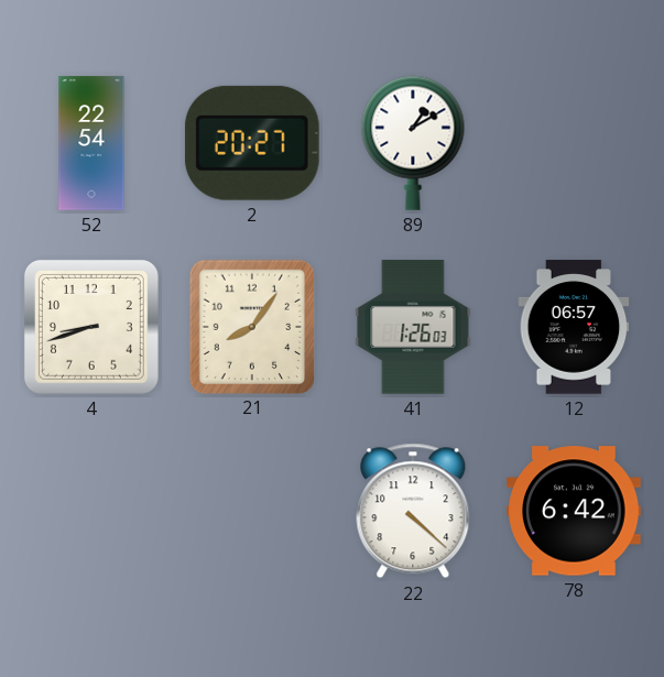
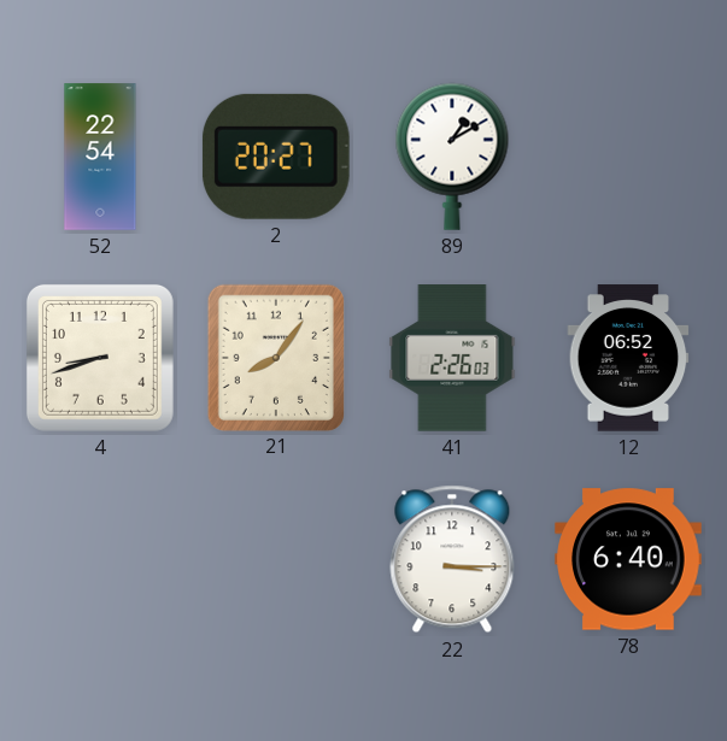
41: 1:26 -> 2:26
12: 06:57 -> 06:52
22: 4:22 -> 3:15
78: 6:42 -> 6:40
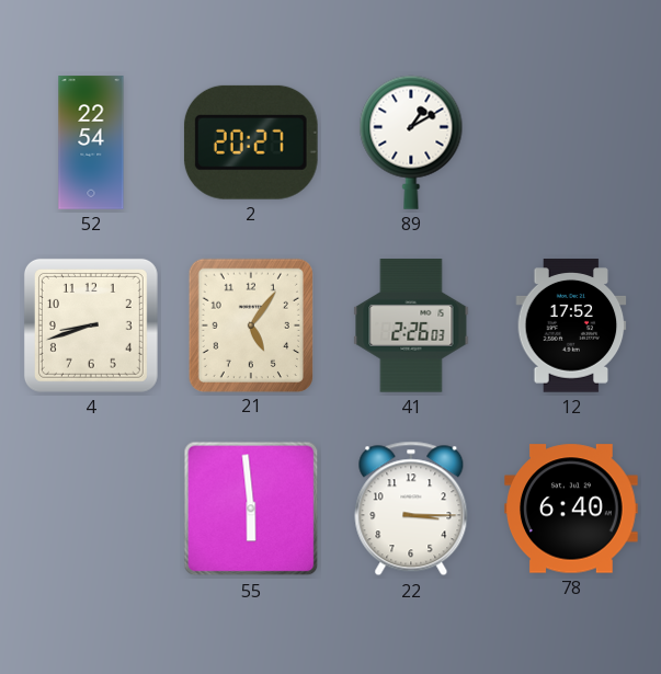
21: 8:06 -> 5:06
12: 06:52 -> 17:52
55: none -> 5:59
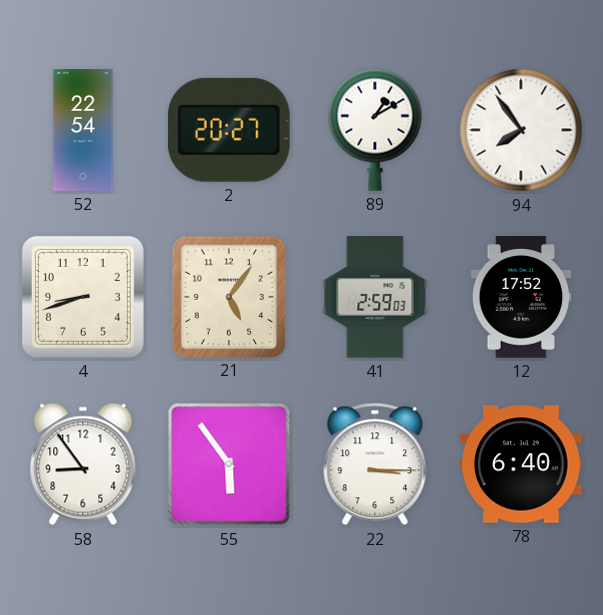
94: none -> 7:54
41: 2:26 -> 2:59
58: none -> 8:54
55: 5:59 -> 5:54
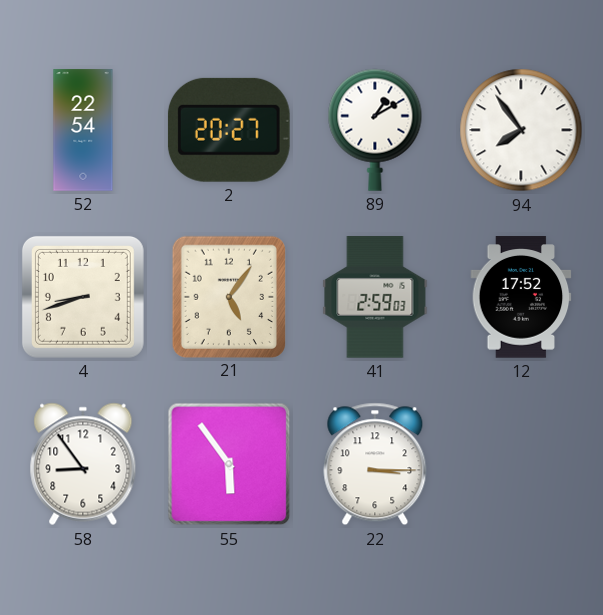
78: 6:40 -> none
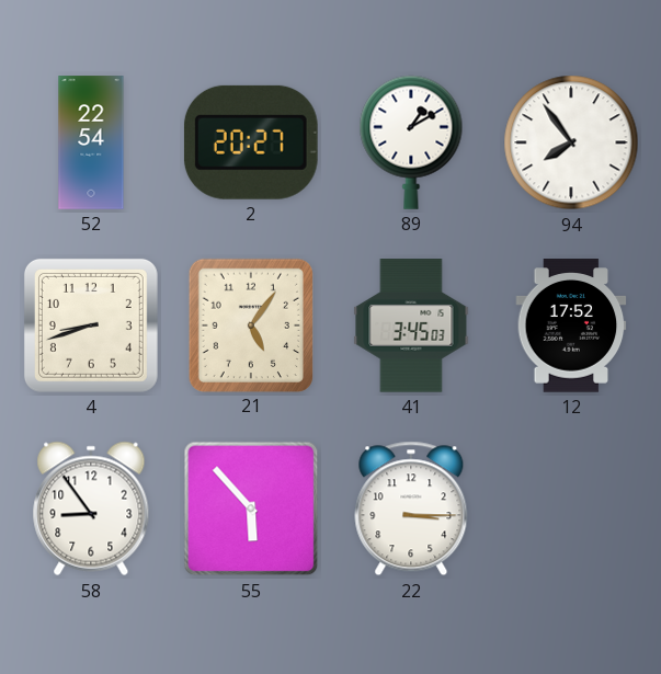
41: 2:59 -> 3:45
55: 5:54 -> 5:53
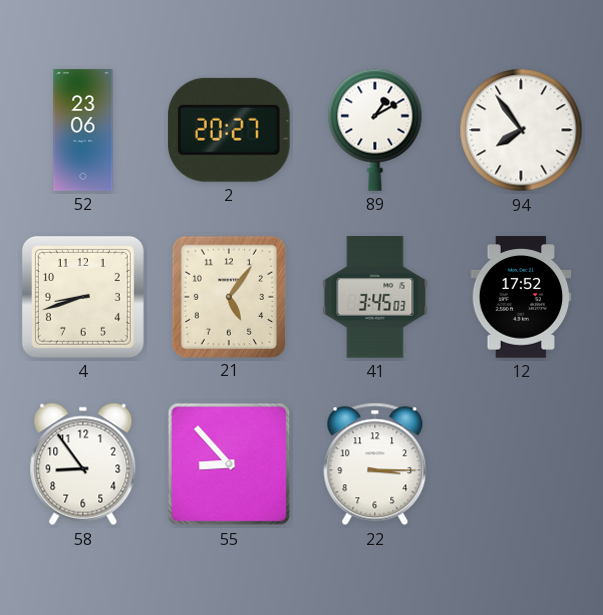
52: 22:54 -> 23:06
55: 5:53 -> 8:53
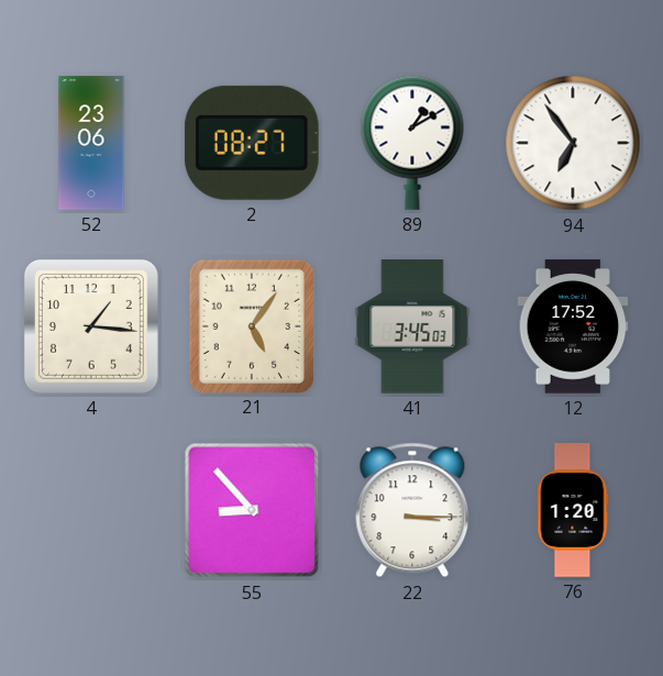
2: 20:27 -> 08:27
94: 7:54 -> 6:54
4: 8:42 -> 1:16
58: 8:54 -> none
76: none -> 1:20
